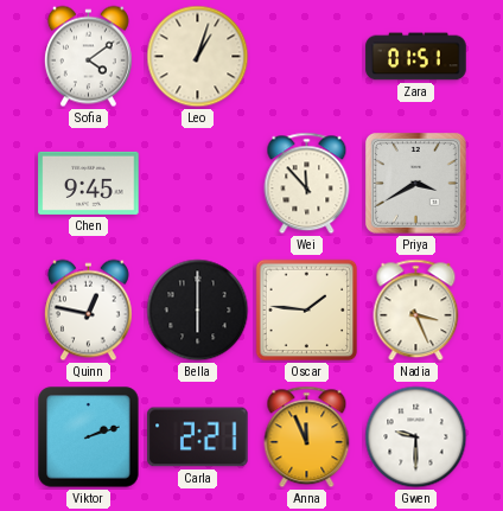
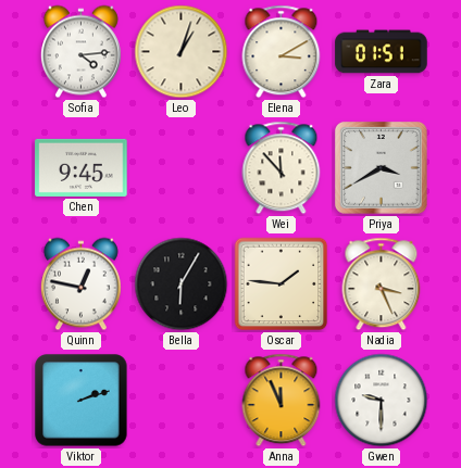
Sofia: 4:09 -> 4:14
Elena: none -> 3:10
Bella: 6:00 -> 6:05
Carla: 2:21 -> none
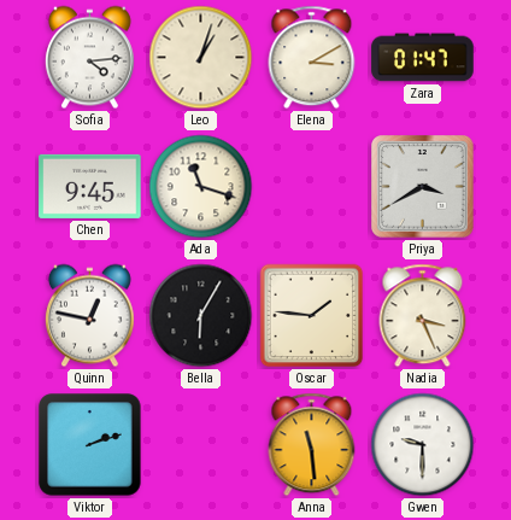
Zara: 01:51 -> 01:47
Ada: none -> 11:18
Wei: 11:53 -> none
Anna: 11:56 -> 11:29
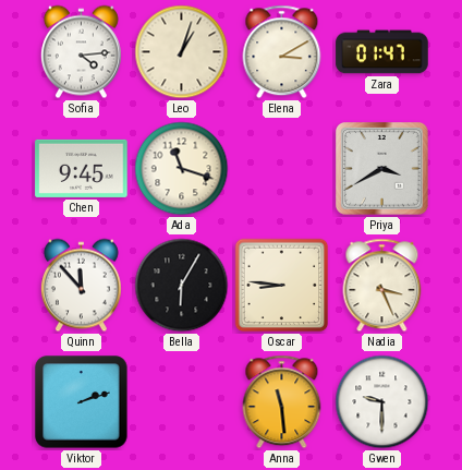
Quinn: 12:47 -> 11:53
Oscar: 1:46 -> 8:46
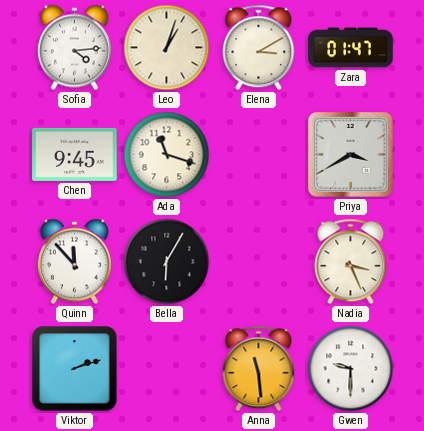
Oscar: 8:46 -> none
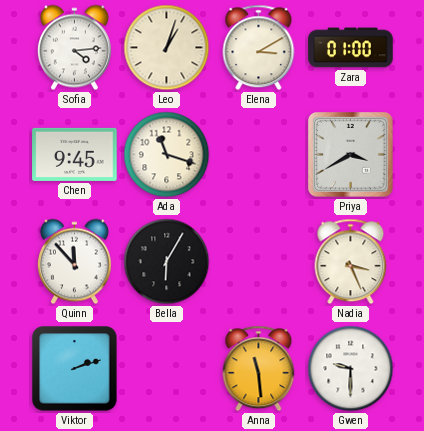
Zara: 01:47 -> 01:00
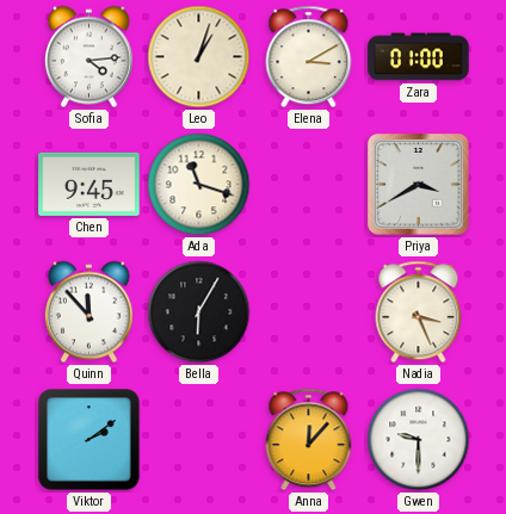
Viktor: 2:12 -> 2:09
Anna: 11:29 -> 12:07
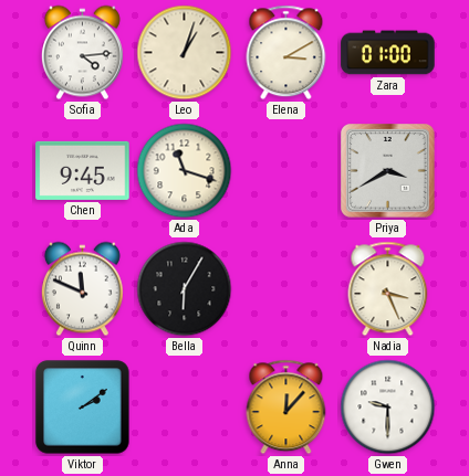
Quinn: 11:53 -> 11:49
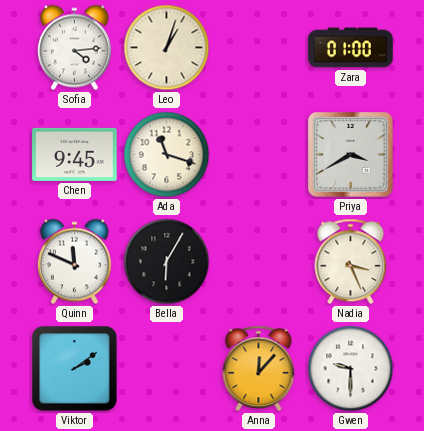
Elena: 3:10 -> none
